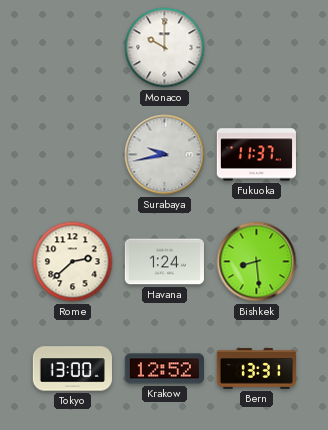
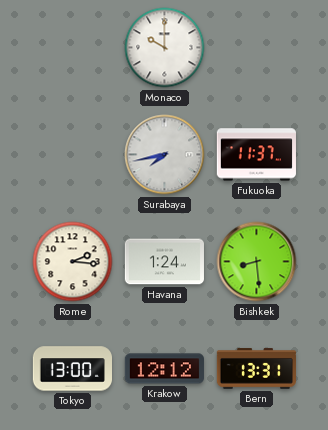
Surabaya: 9:43 -> 7:43
Rome: 2:38 -> 2:16
Krakow: 12:52 -> 12:12
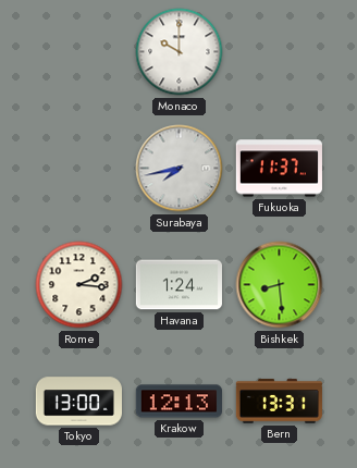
Krakow: 12:12 -> 12:13
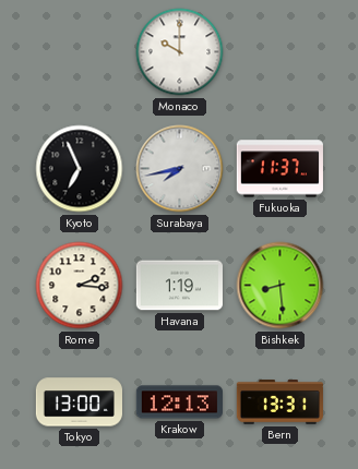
Kyoto: none -> 6:56
Havana: 1:24 -> 1:19
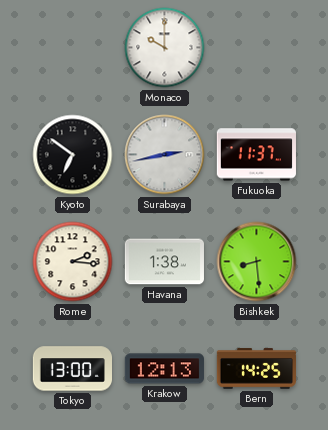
Kyoto: 6:56 -> 6:51
Surabaya: 7:43 -> 2:43
Havana: 1:19 -> 1:38
Bern: 13:31 -> 14:25
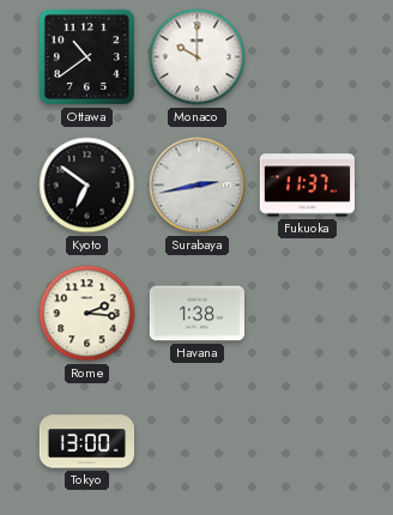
Ottawa: none -> 10:39
Bishkek: 8:29 -> none
Krakow: 12:13 -> none
Bern: 14:25 -> none
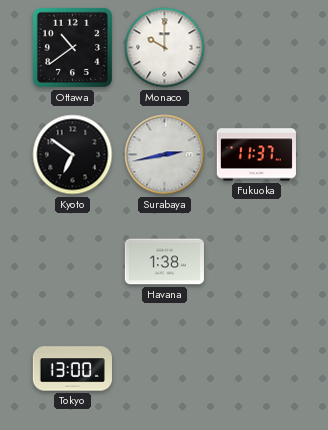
Rome: 2:16 -> none
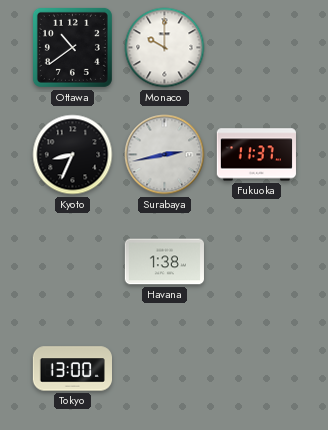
Kyoto: 6:51 -> 8:34
